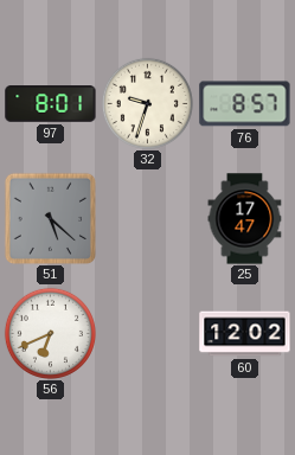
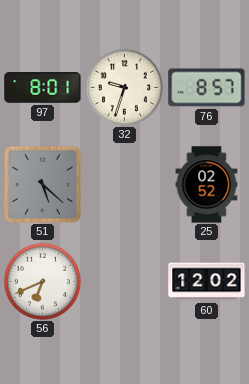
25: 17:47 -> 02:52
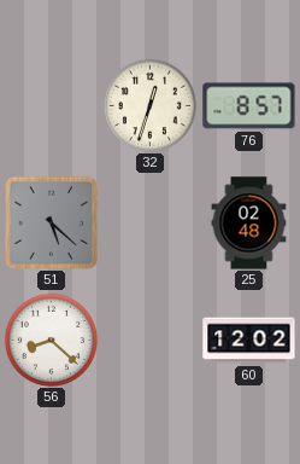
97: 8:01 -> none
32: 9:33 -> 12:33
25: 02:52 -> 02:48
56: 6:41 -> 8:22
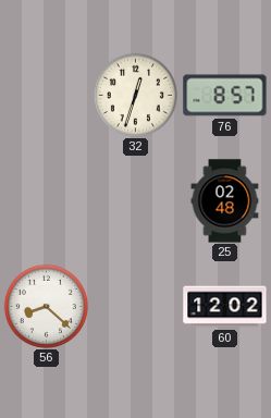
51: 5:22 -> none
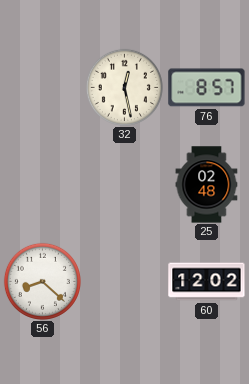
32: 12:33 -> 12:28
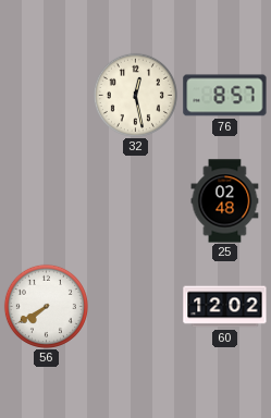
56: 8:22 -> 7:40
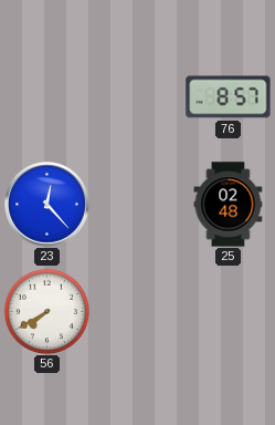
32: 12:28 -> none
23: none -> 12:23
60: 12:02 -> none
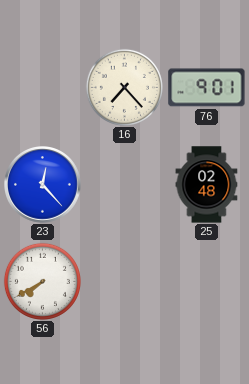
16: none -> 7:23
76: 8:57 -> 9:01
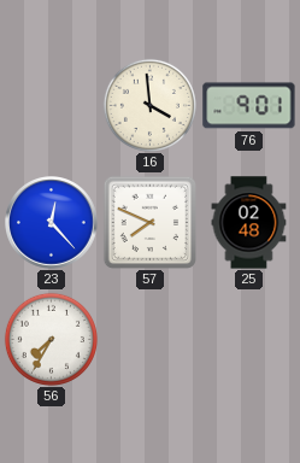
16: 7:23 -> 3:59
57: none -> 7:49
56: 7:40 -> 7:35
